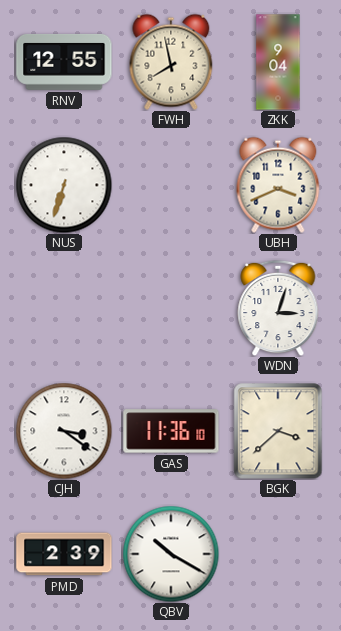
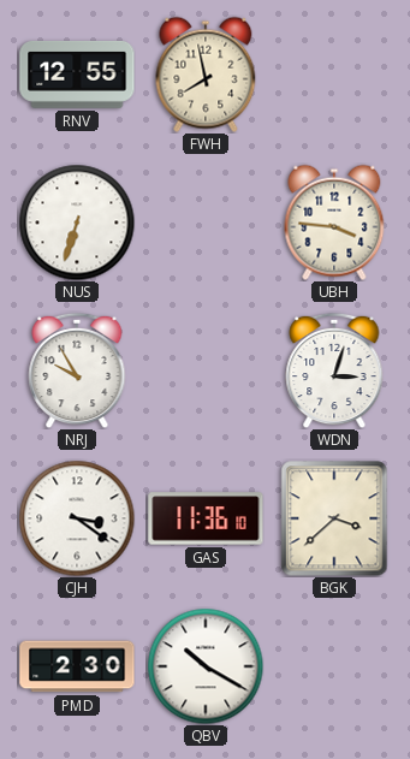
ZKK: 9:04 -> none
UBH: 3:41 -> 3:46
NRJ: none -> 9:55
PMD: 2:39 -> 2:30
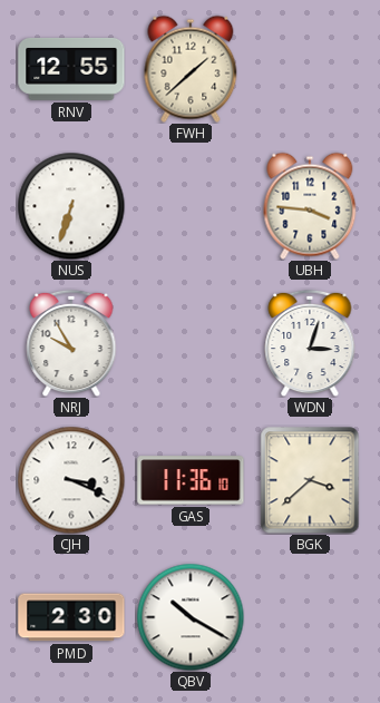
FWH: 7:58 -> 1:38
CJH: 3:21 -> 3:19
